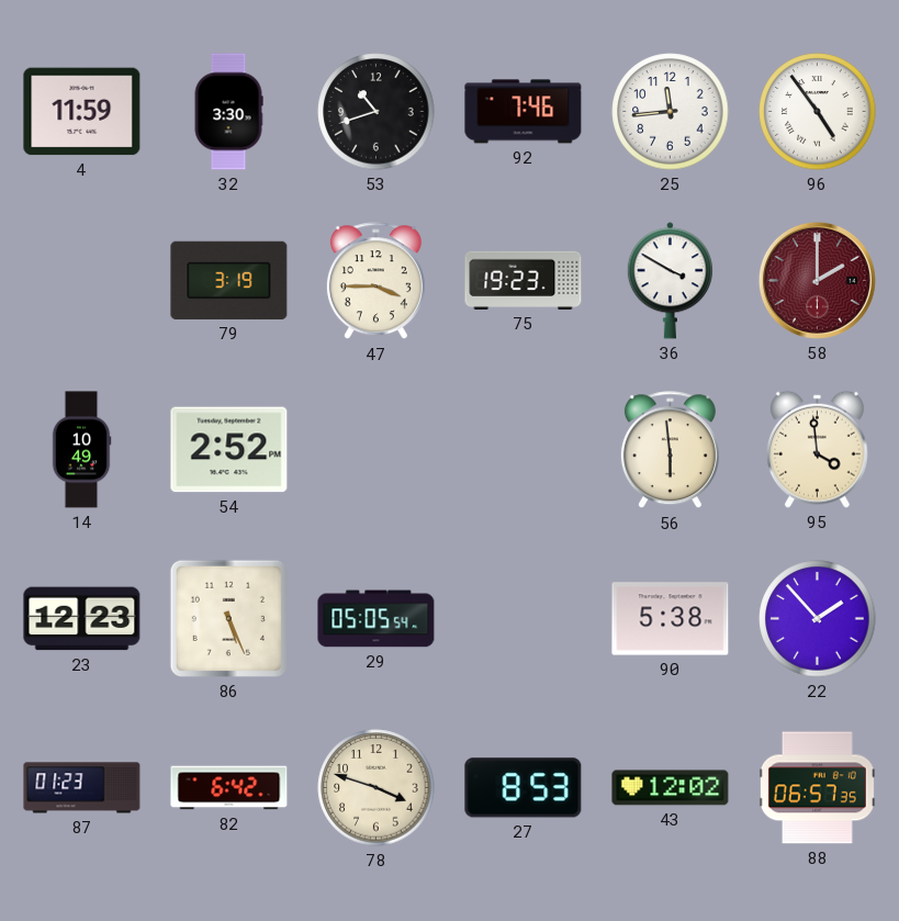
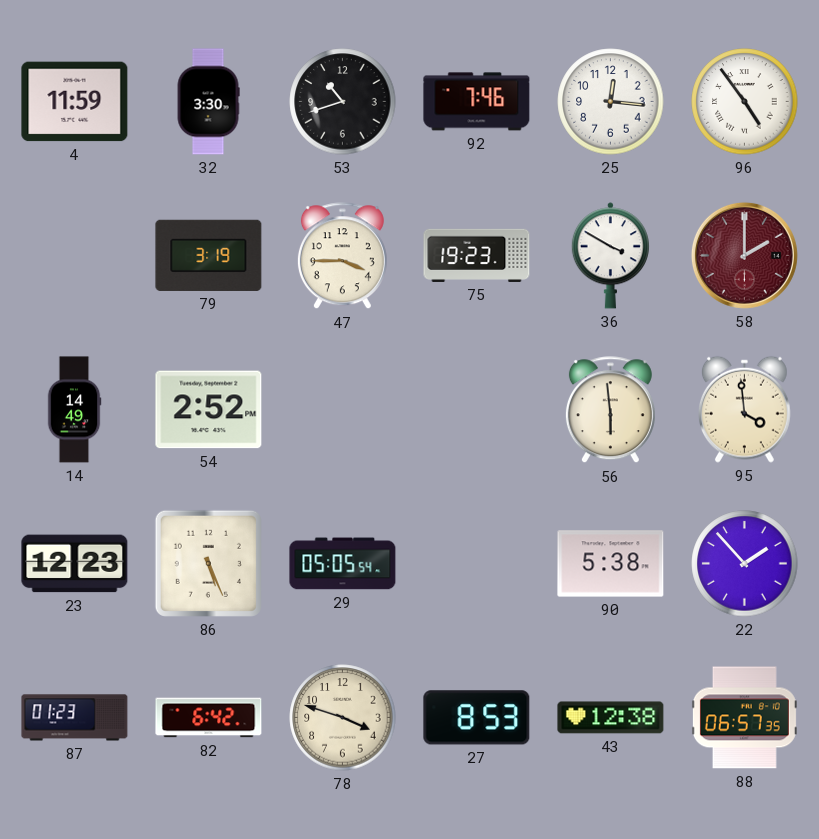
25: 11:44 -> 12:16
14: 10:49 -> 14:49
43: 12:02 -> 12:38
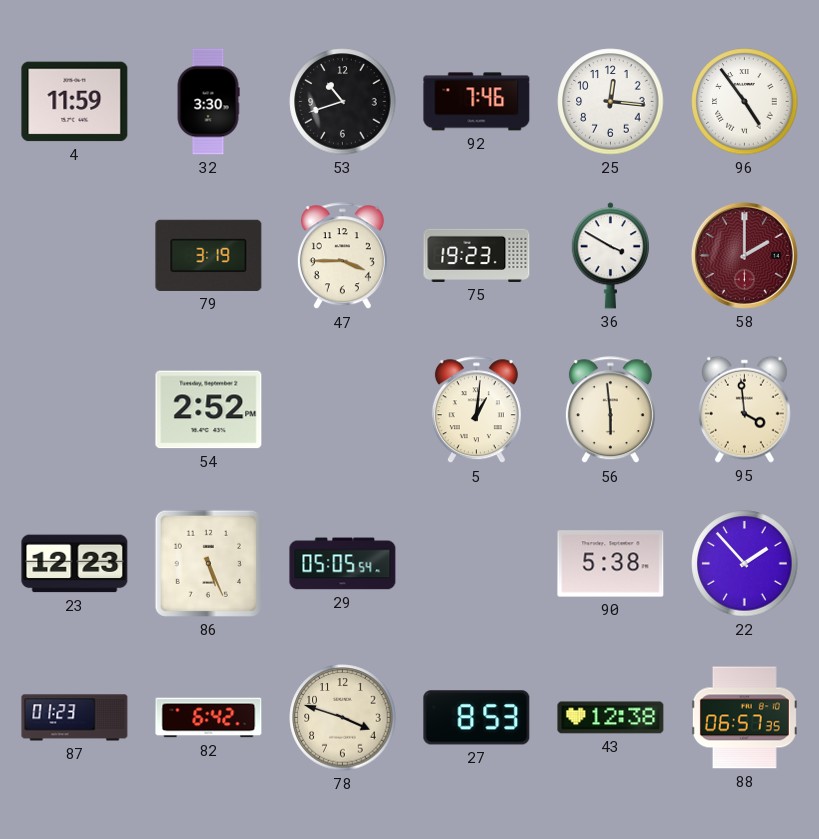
14: 14:49 -> none
5: none -> 1:01
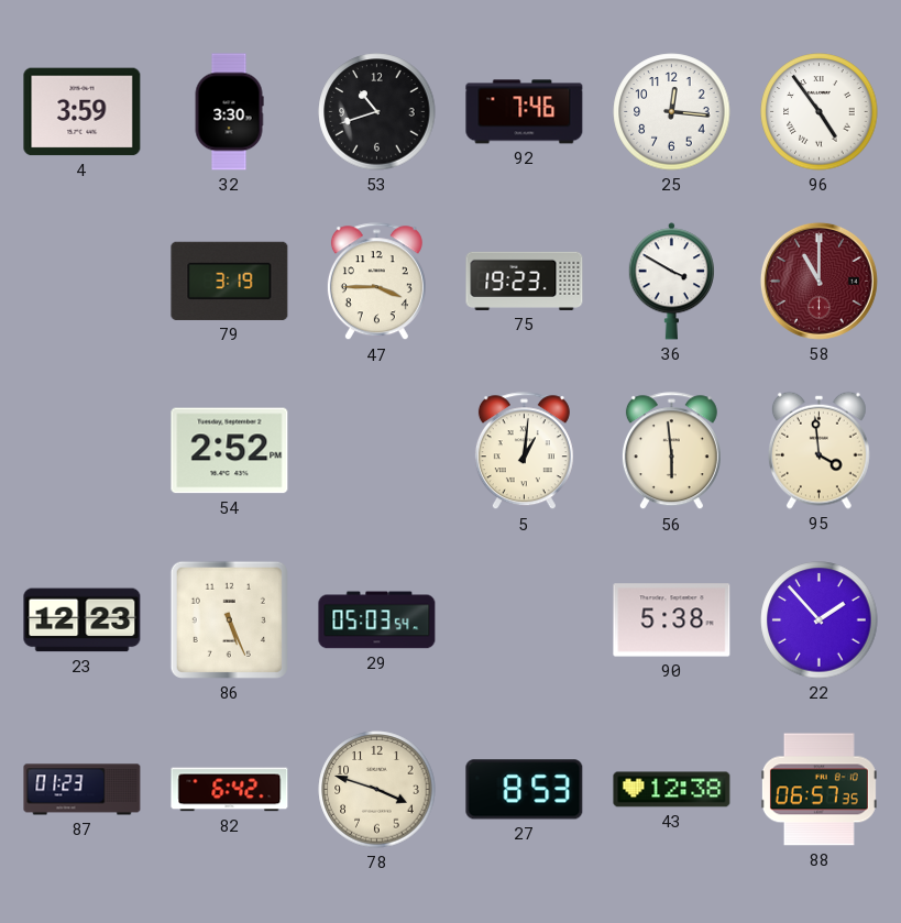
4: 11:59 -> 3:59
58: 2:00 -> 11:00
29: 05:05 -> 05:03
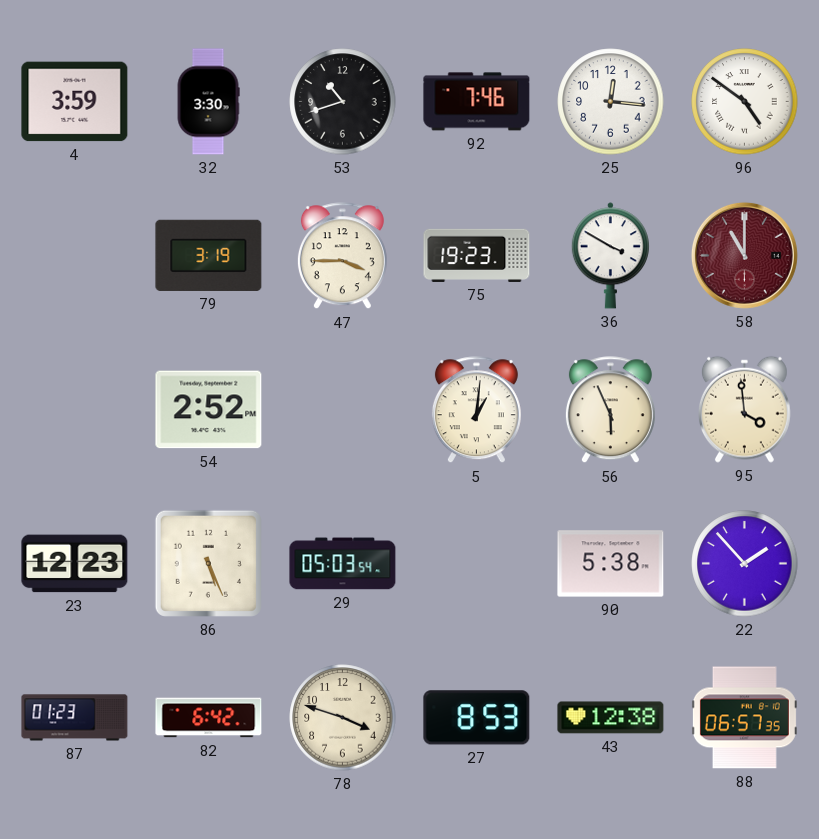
96: 4:54 -> 4:51
56: 5:59 -> 5:56
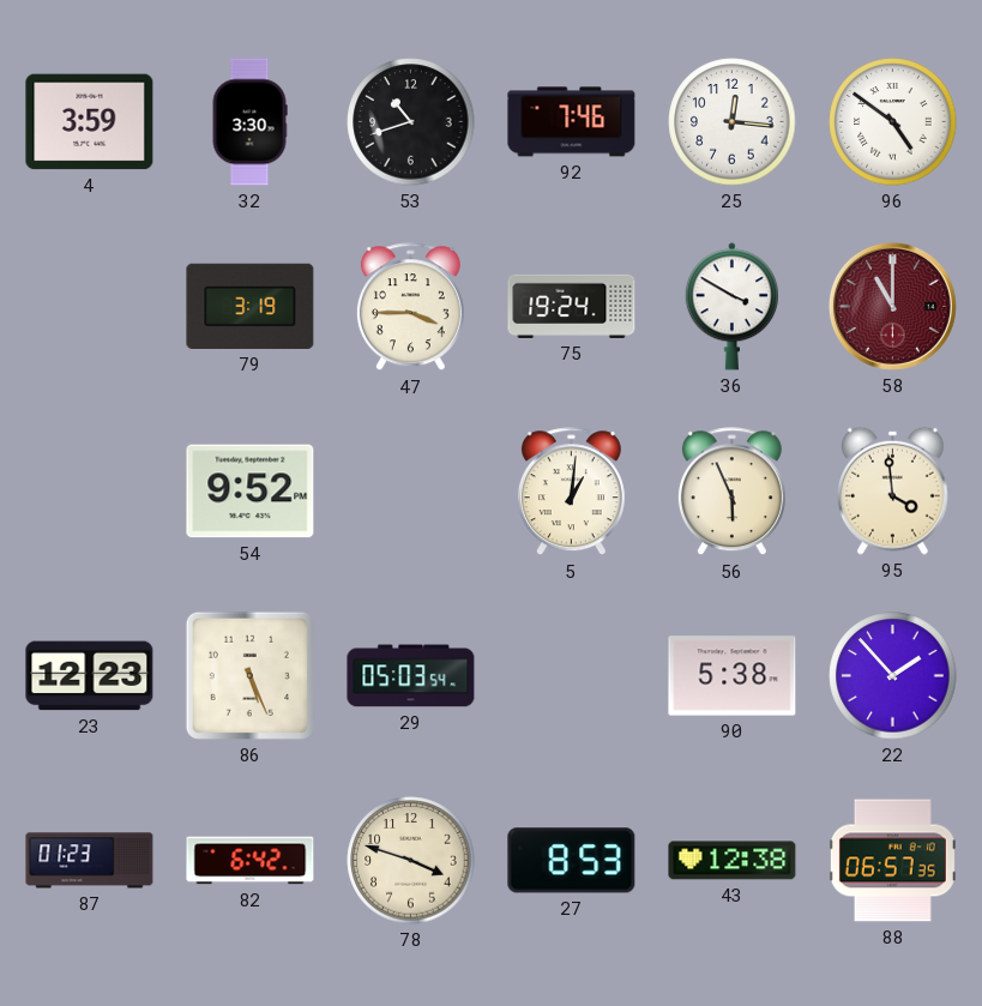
75: 19:23 -> 19:24
54: 2:52 -> 9:52
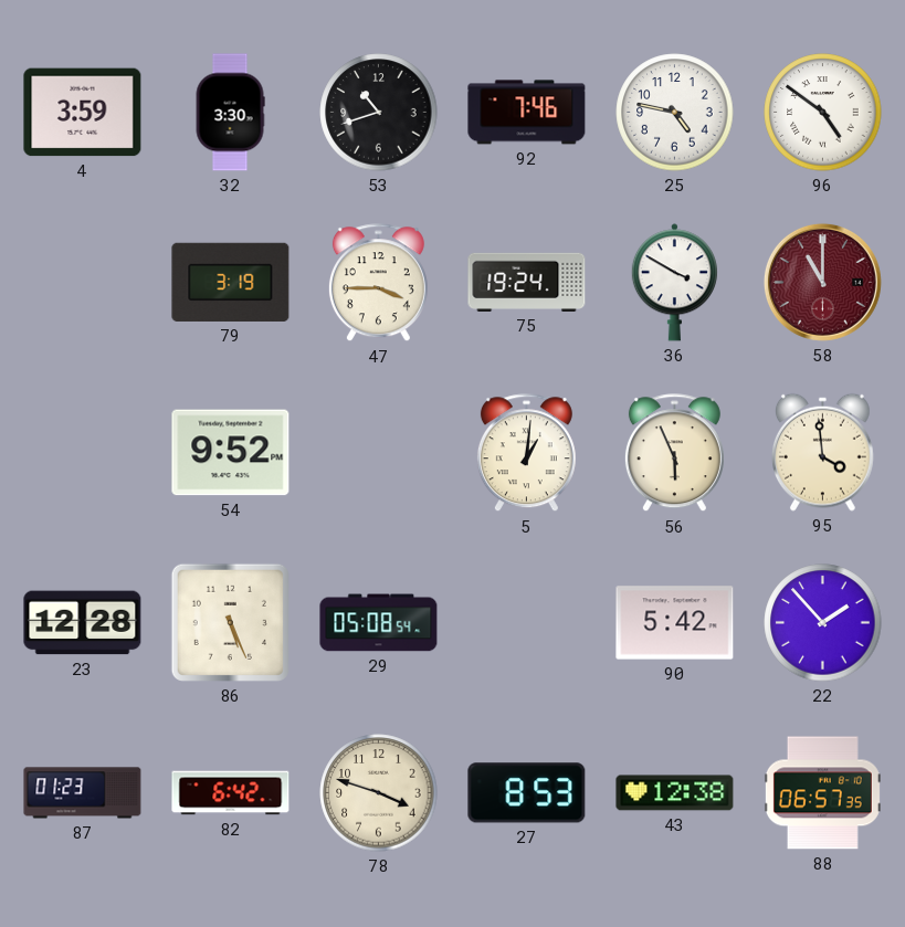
25: 12:16 -> 4:47
23: 12:23 -> 12:28
29: 05:03 -> 05:08
90: 5:38 -> 5:42
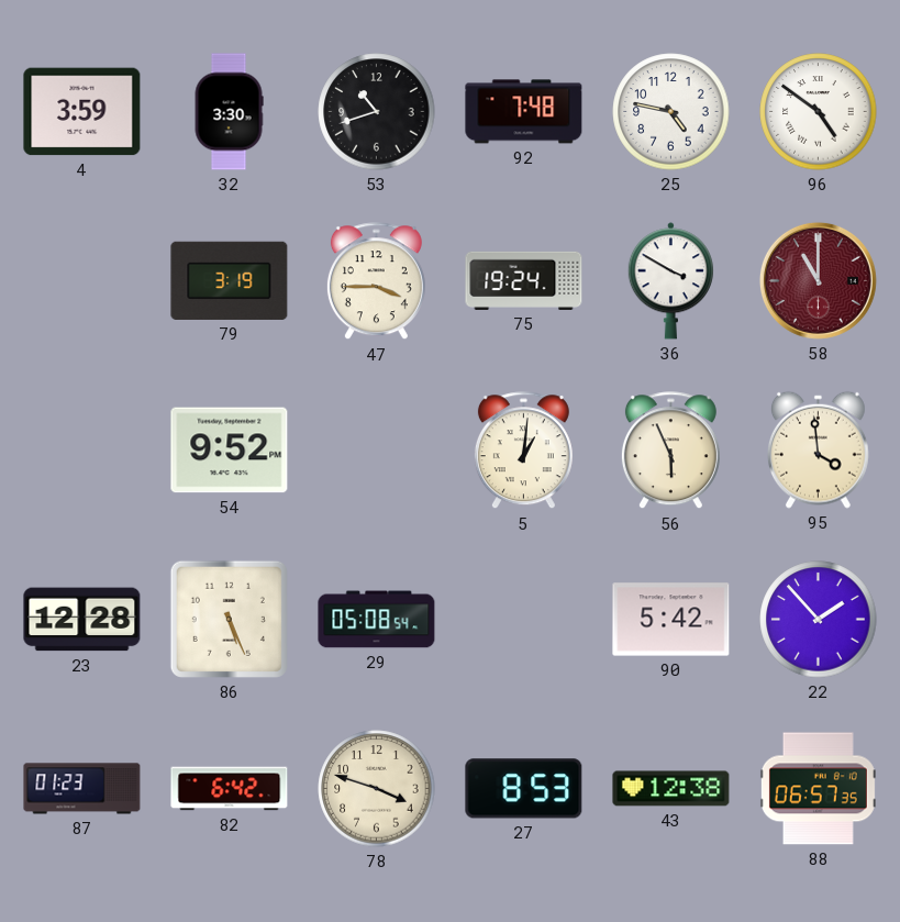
92: 7:46 -> 7:48
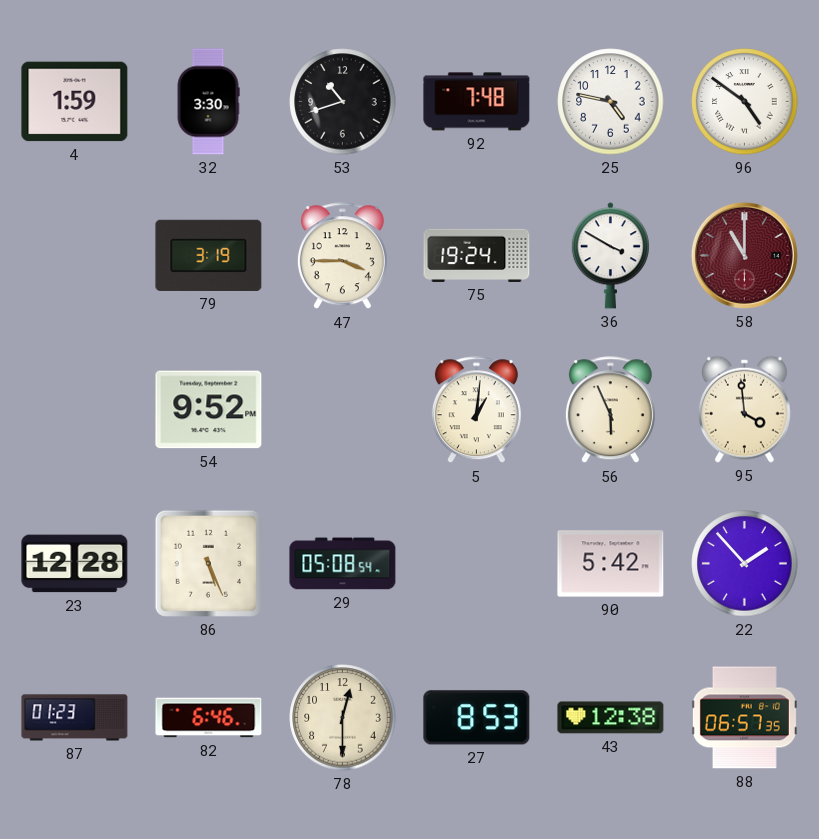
4: 3:59 -> 1:59
82: 6:42 -> 6:46
78: 3:48 -> 12:30
